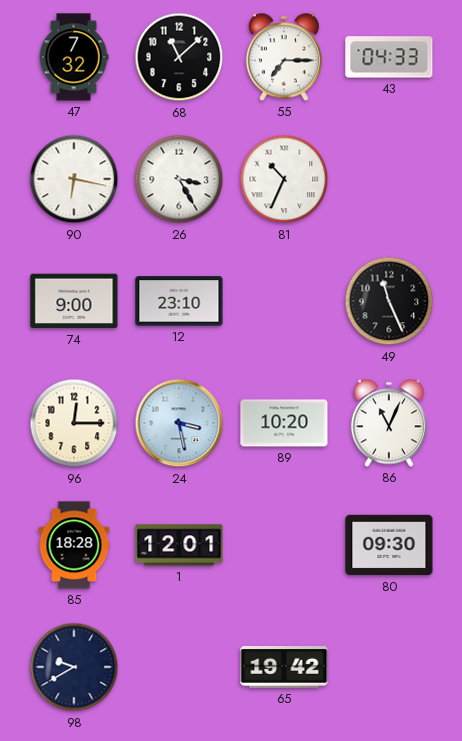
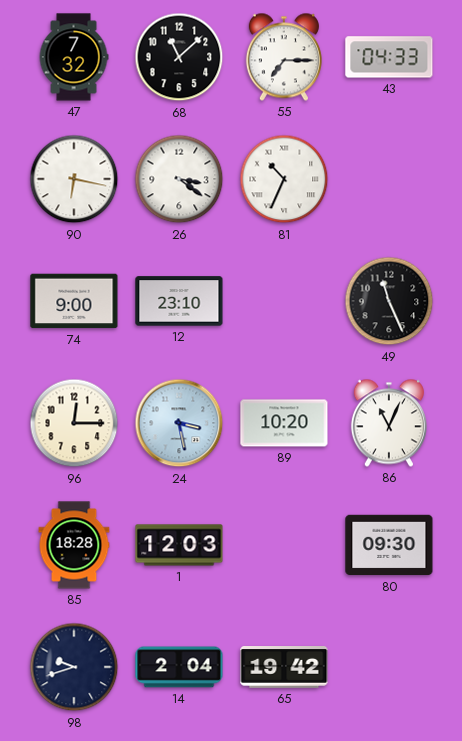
26: 3:25 -> 3:21
1: 12:01 -> 12:03
98: 9:40 -> 9:42
14: none -> 2:04
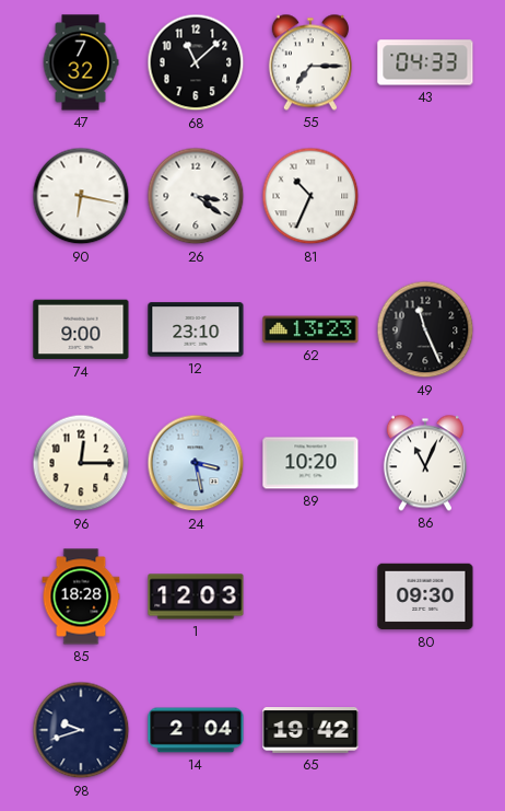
62: none -> 13:23
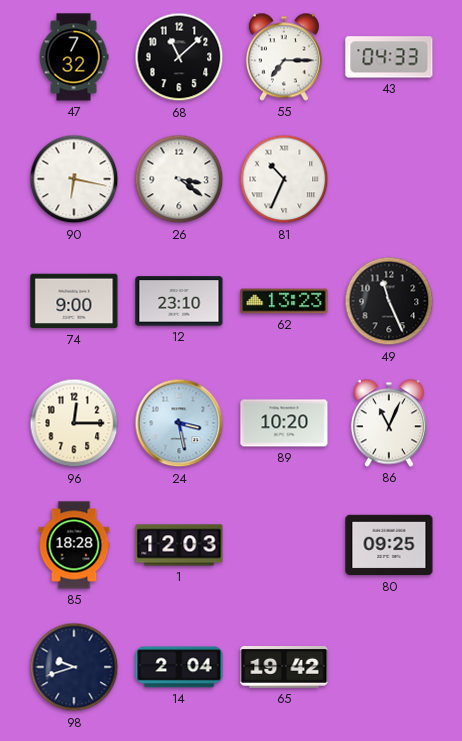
80: 09:30 -> 09:25
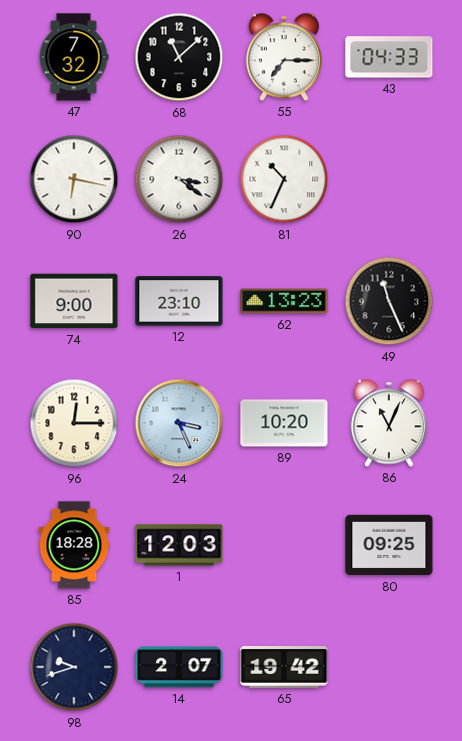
24: 3:28 -> 3:26
14: 2:04 -> 2:07
